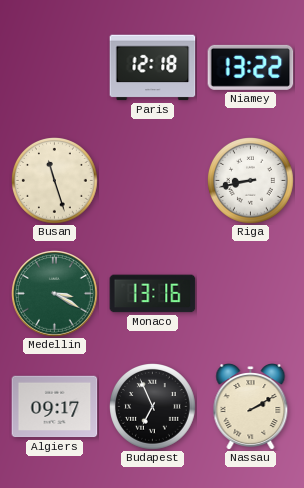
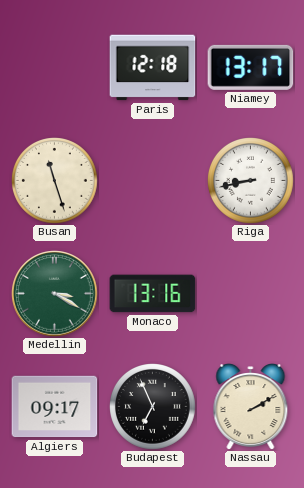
Niamey: 13:22 -> 13:17
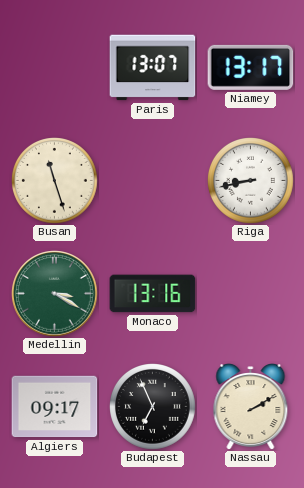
Paris: 12:18 -> 13:07
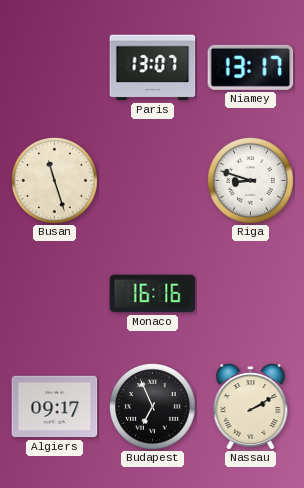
Riga: 8:43 -> 8:48
Medellin: 3:20 -> none
Monaco: 13:16 -> 16:16
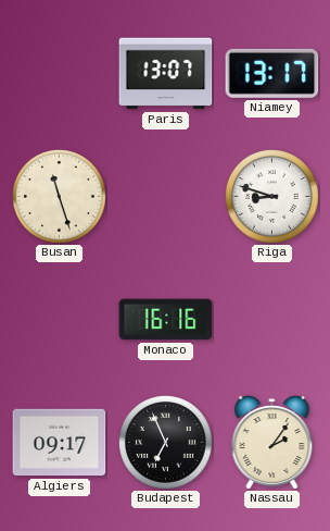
Nassau: 2:10 -> 2:06
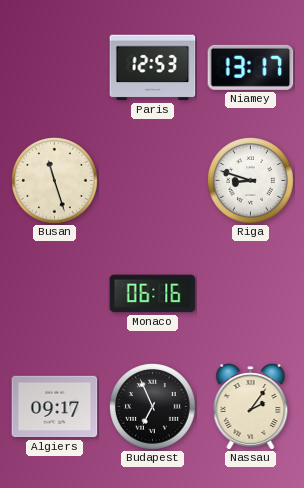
Paris: 13:07 -> 12:53
Monaco: 16:16 -> 06:16
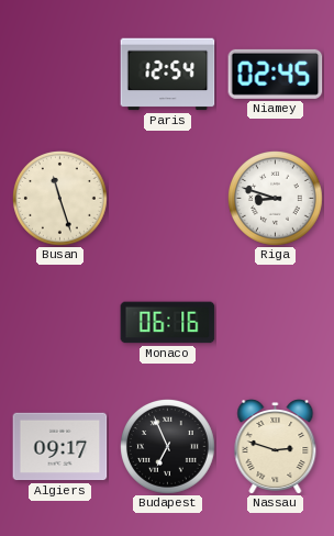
Paris: 12:53 -> 12:54
Niamey: 13:17 -> 02:45
Nassau: 2:06 -> 2:48
